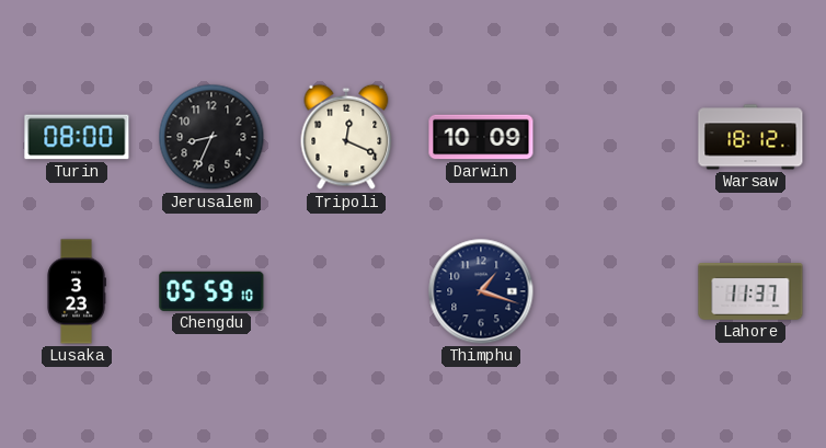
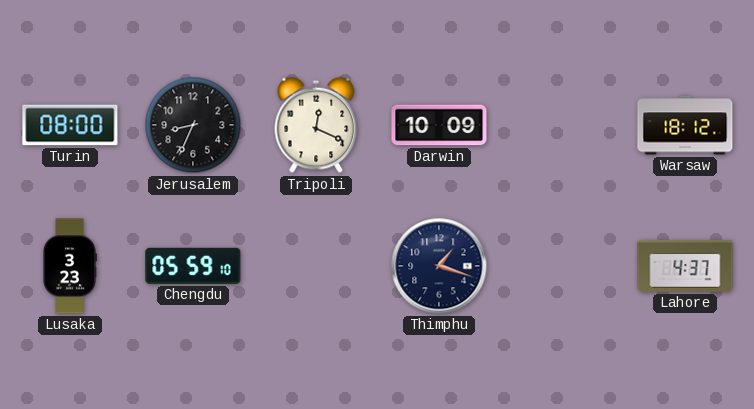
Lahore: 11:37 -> 4:37
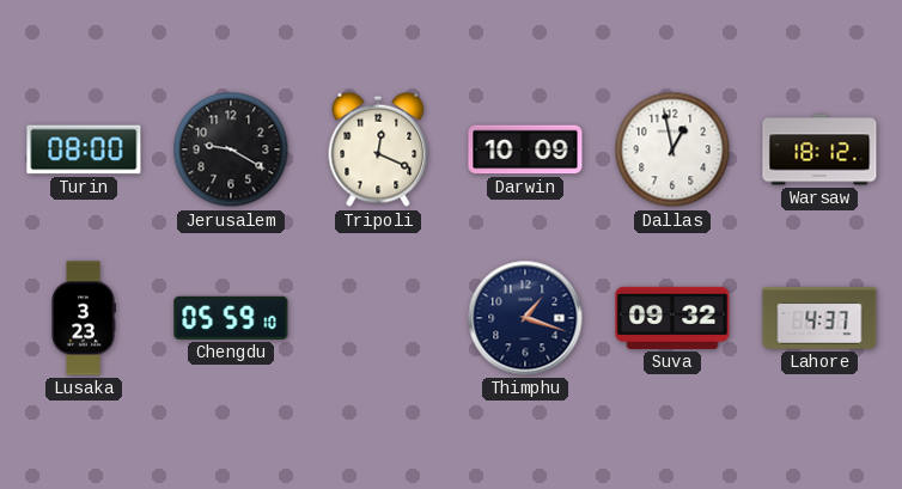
Jerusalem: 8:34 -> 9:20
Dallas: none -> 12:58
Suva: none -> 09:32
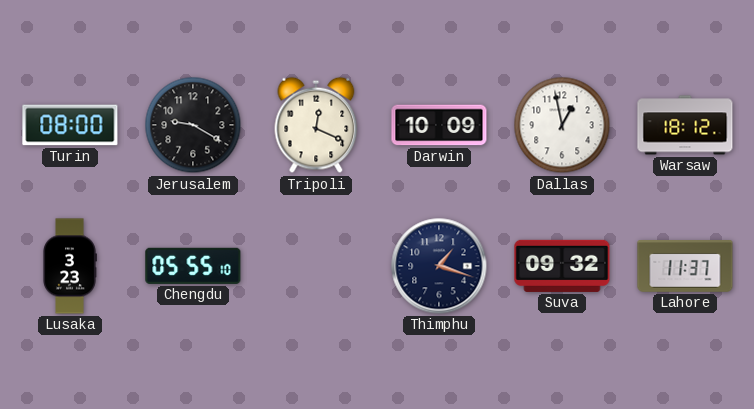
Chengdu: 05:59 -> 05:55
Lahore: 4:37 -> 11:37
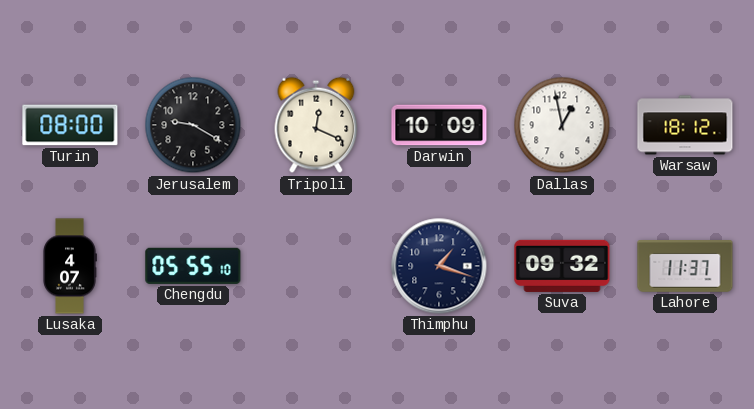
Lusaka: 3:23 -> 4:07
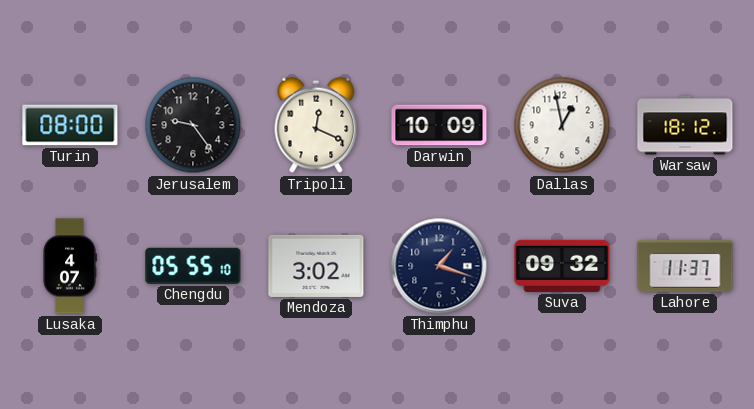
Jerusalem: 9:20 -> 9:24
Mendoza: none -> 3:02
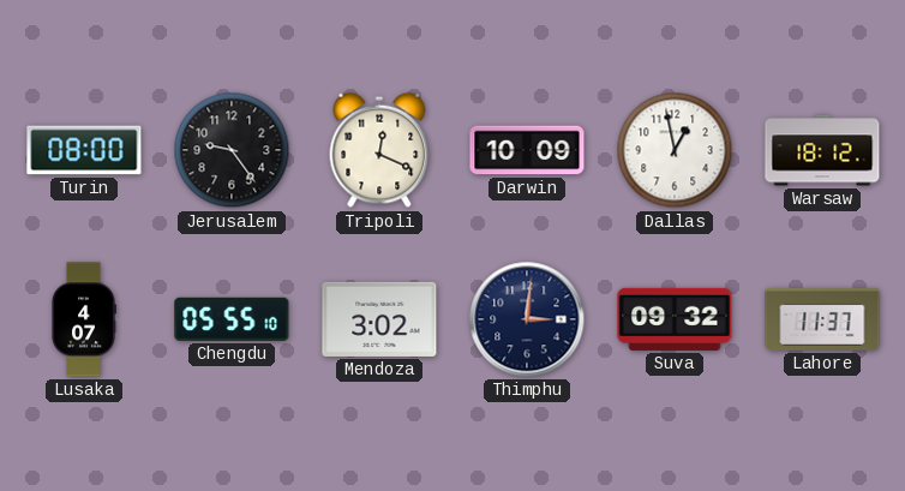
Thimphu: 1:18 -> 3:01
